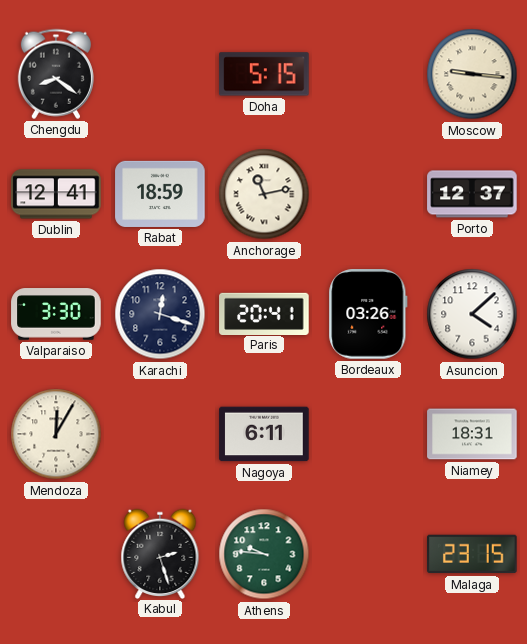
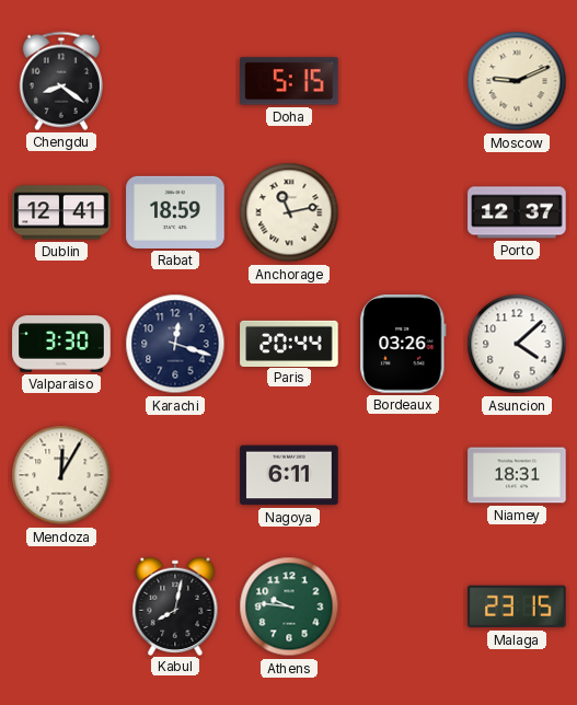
Moscow: 9:16 -> 9:11
Paris: 20:41 -> 20:44
Kabul: 2:27 -> 8:02
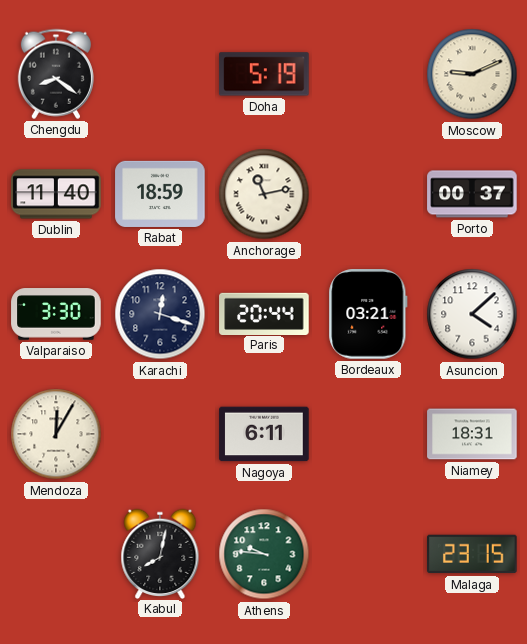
Doha: 5:15 -> 5:19
Dublin: 12:41 -> 11:40
Porto: 12:37 -> 00:37
Bordeaux: 03:26 -> 03:21
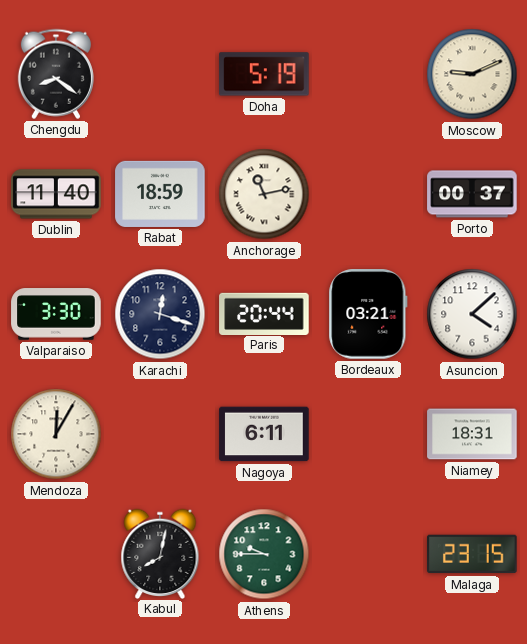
Athens: 9:46 -> 9:45
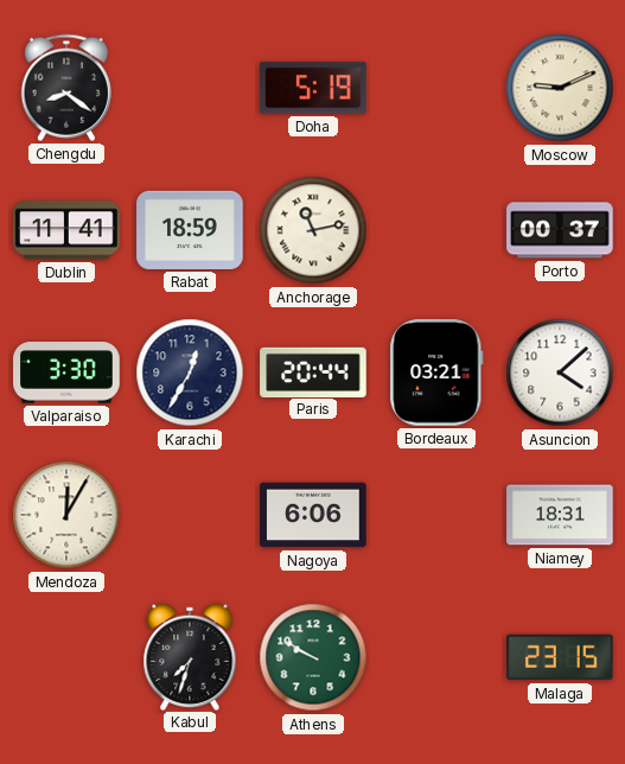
Dublin: 11:40 -> 11:41
Karachi: 12:18 -> 12:35
Nagoya: 6:11 -> 6:06
Kabul: 8:02 -> 7:33
Athens: 9:45 -> 9:50
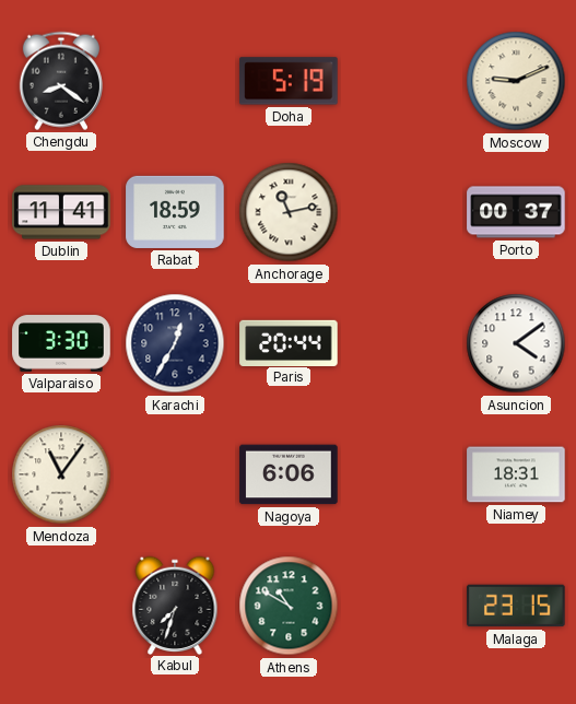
Bordeaux: 03:21 -> none
Asuncion: 4:08 -> 4:09
Mendoza: 12:05 -> 11:06
Athens: 9:50 -> 10:50
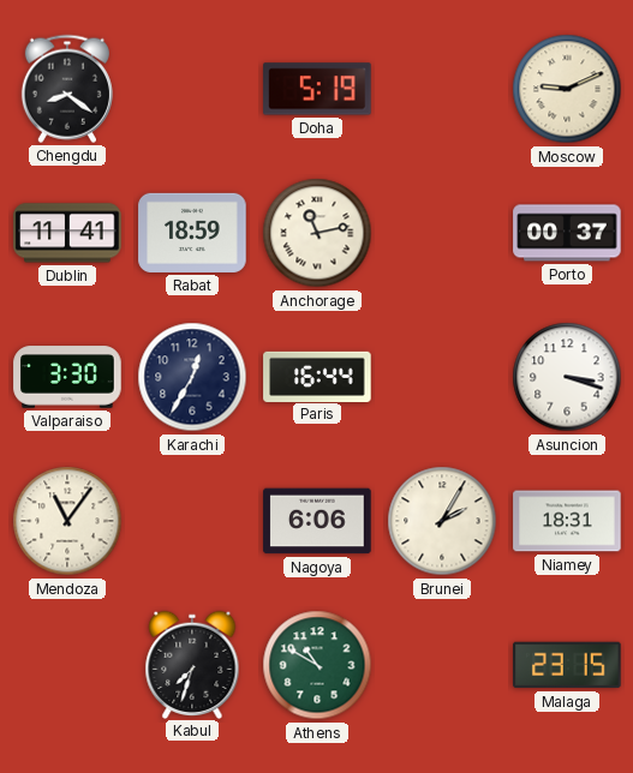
Paris: 20:44 -> 16:44
Asuncion: 4:09 -> 3:18
Brunei: none -> 2:05
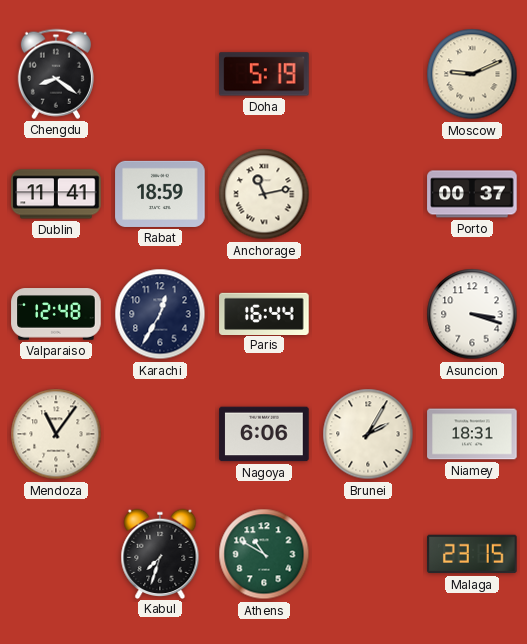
Valparaiso: 3:30 -> 12:48
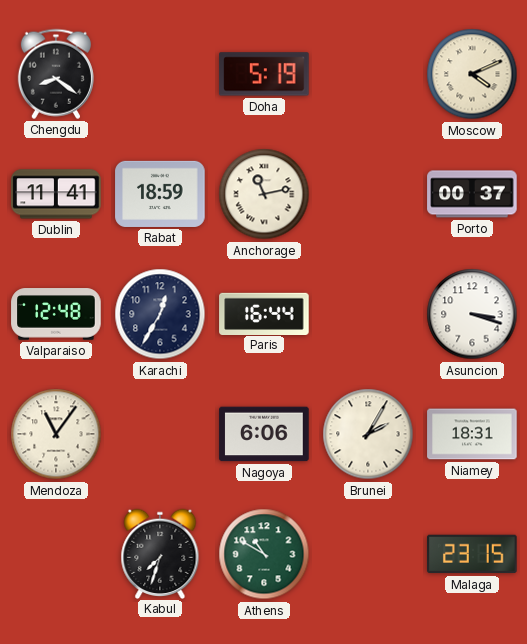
Moscow: 9:11 -> 4:11
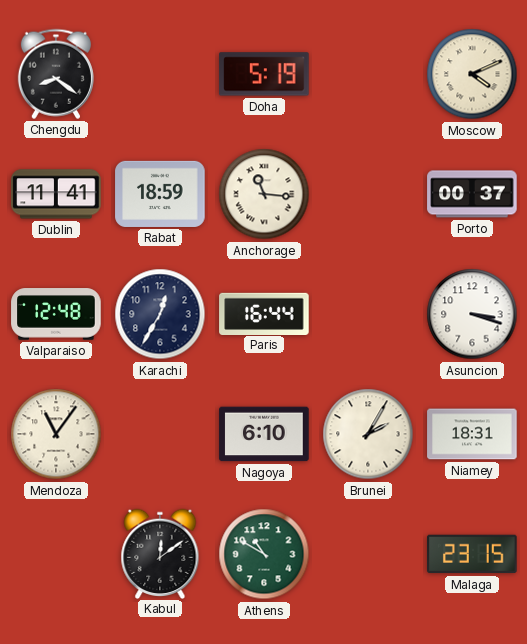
Anchorage: 11:13 -> 11:16
Nagoya: 6:06 -> 6:10
Kabul: 7:33 -> 12:09
